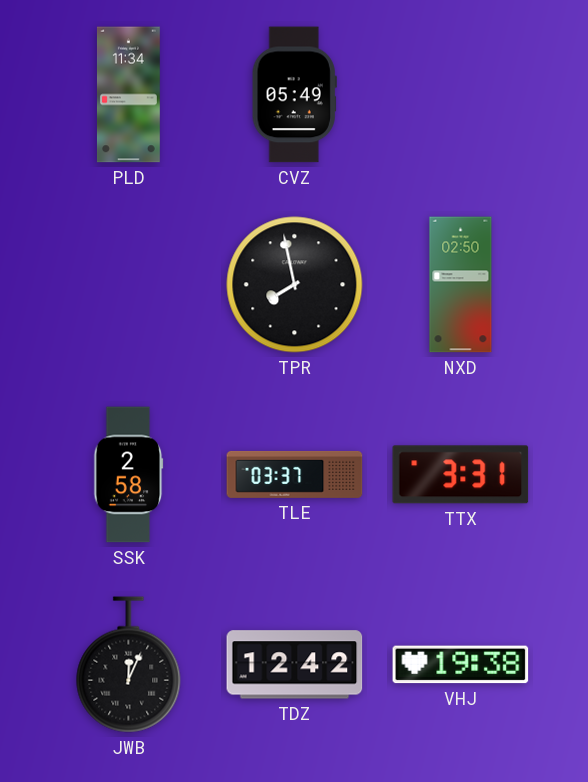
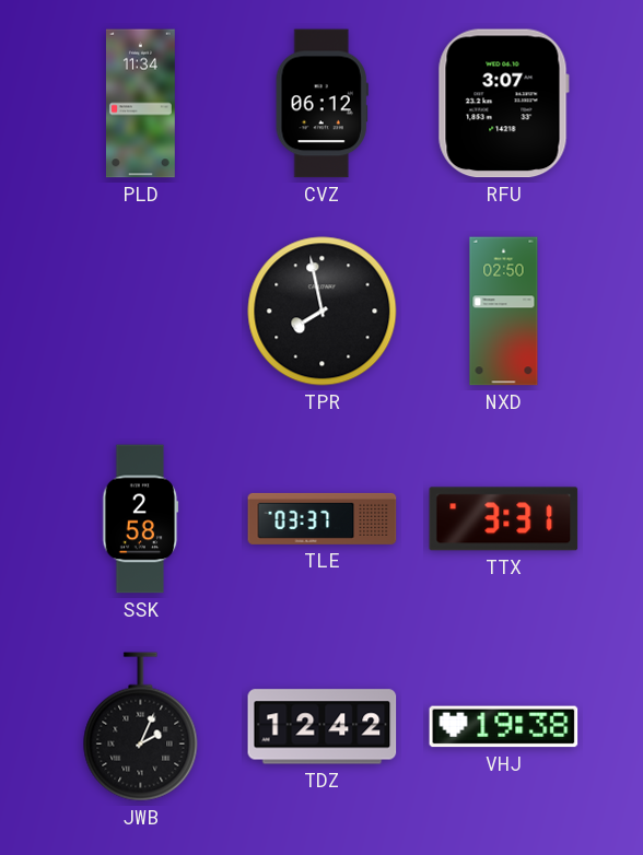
CVZ: 05:49 -> 06:12
RFU: none -> 3:07
JWB: 12:04 -> 2:04
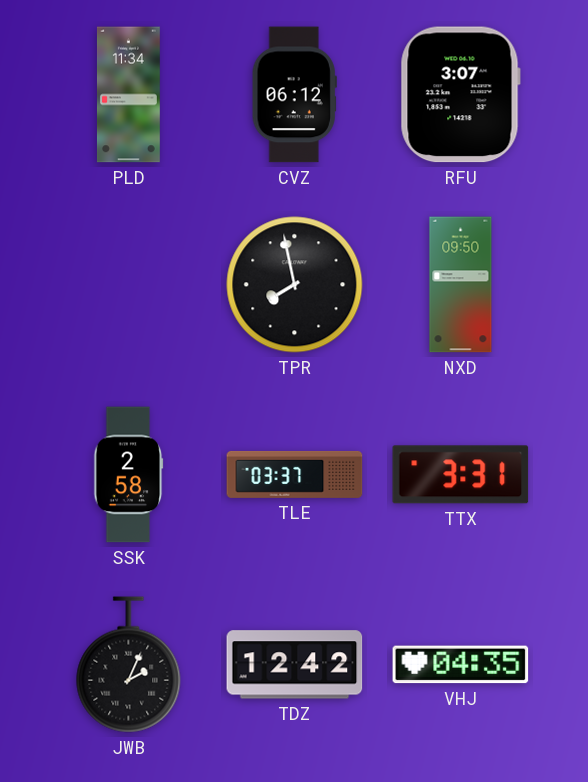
NXD: 02:50 -> 09:50
VHJ: 19:38 -> 04:35
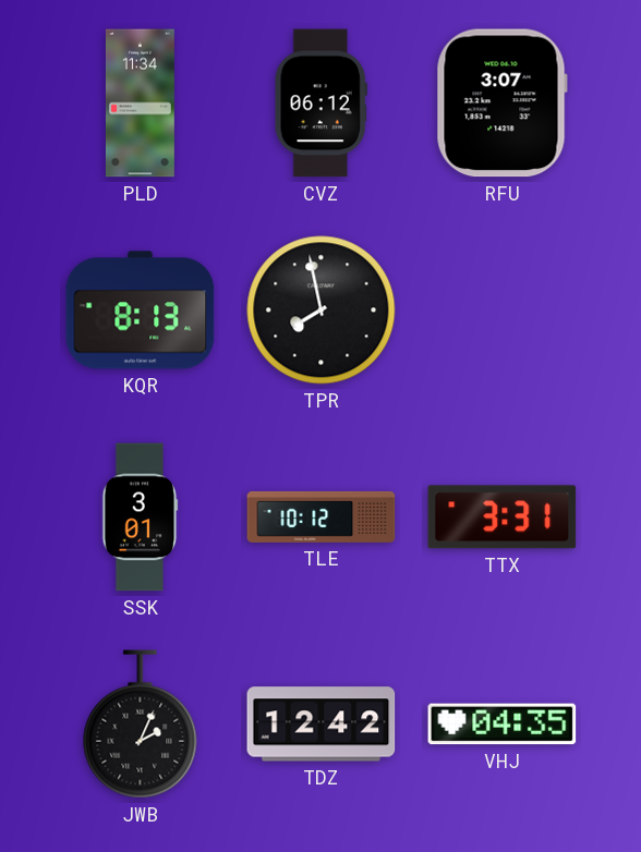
KQR: none -> 8:13
NXD: 09:50 -> none
SSK: 2:58 -> 3:01
TLE: 03:37 -> 10:12
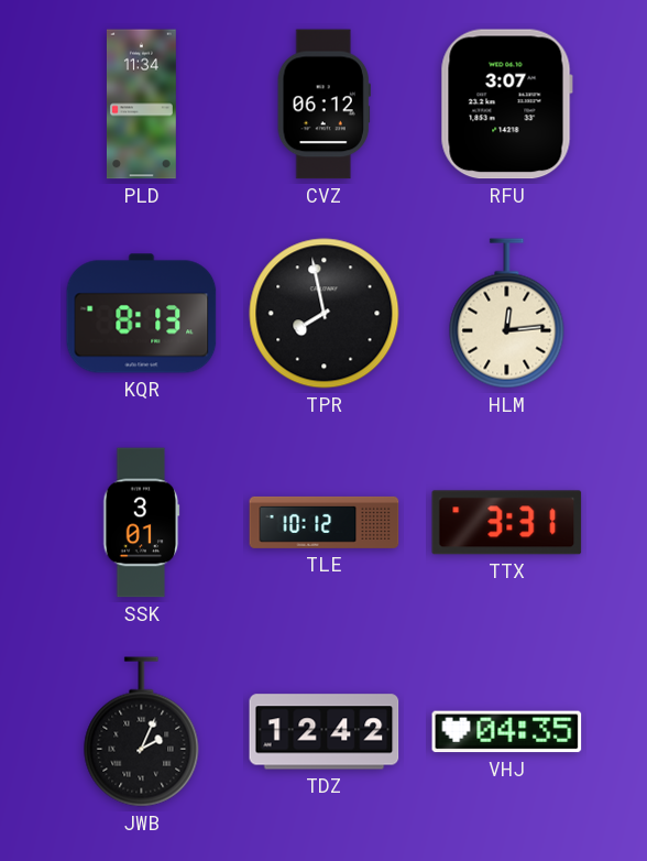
HLM: none -> 12:14
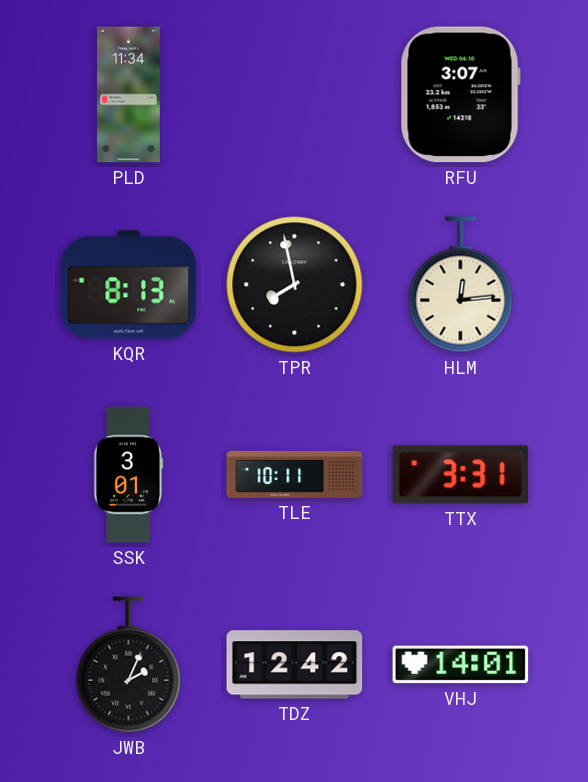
CVZ: 06:12 -> none
TLE: 10:12 -> 10:11
VHJ: 04:35 -> 14:01
